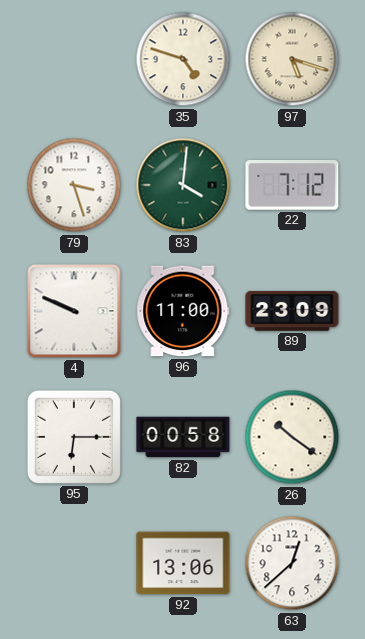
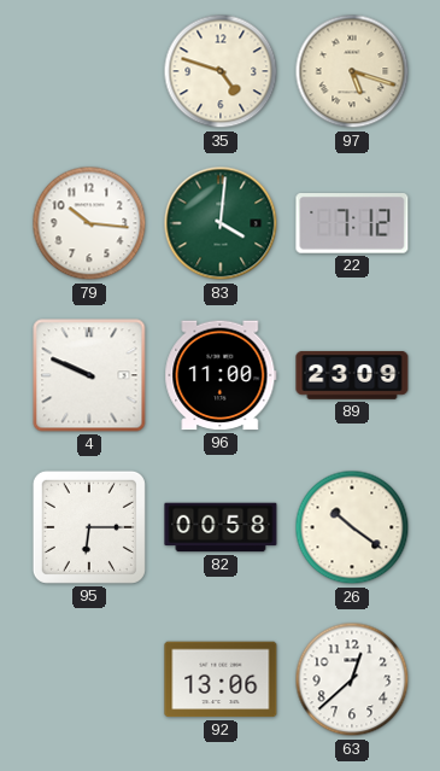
79: 3:27 -> 10:16
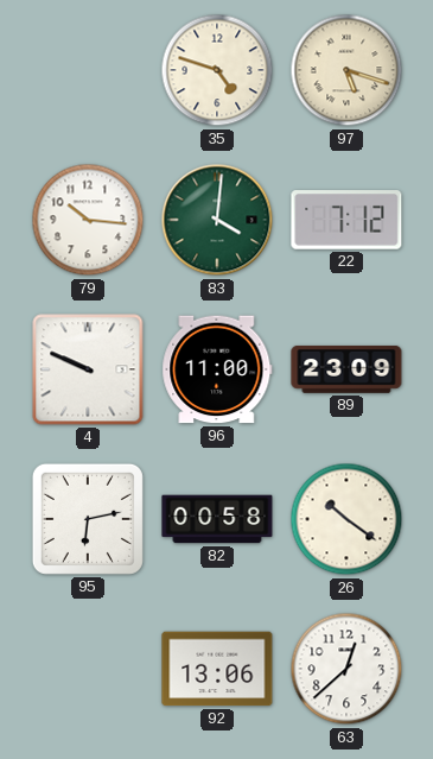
95: 6:15 -> 6:13
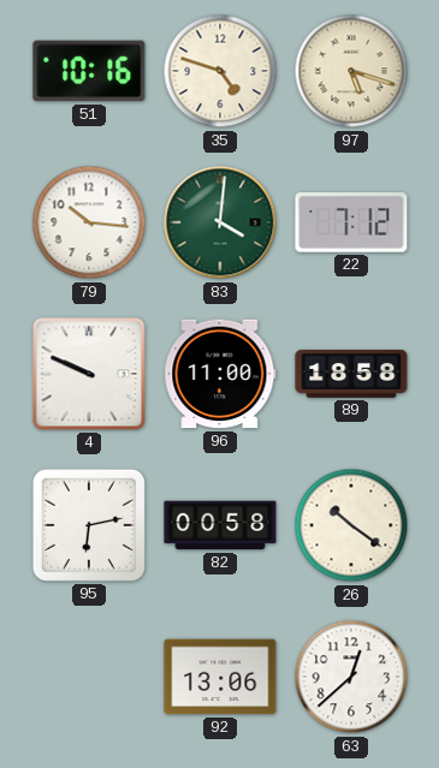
51: none -> 10:16
89: 23:09 -> 18:58
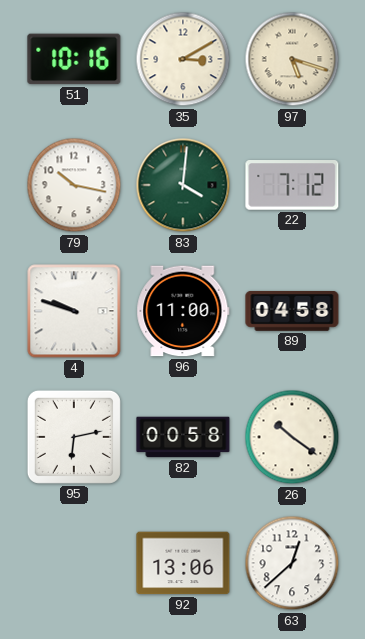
35: 4:48 -> 3:10
79: 10:16 -> 10:17
4: 9:49 -> 9:48
89: 18:58 -> 04:58
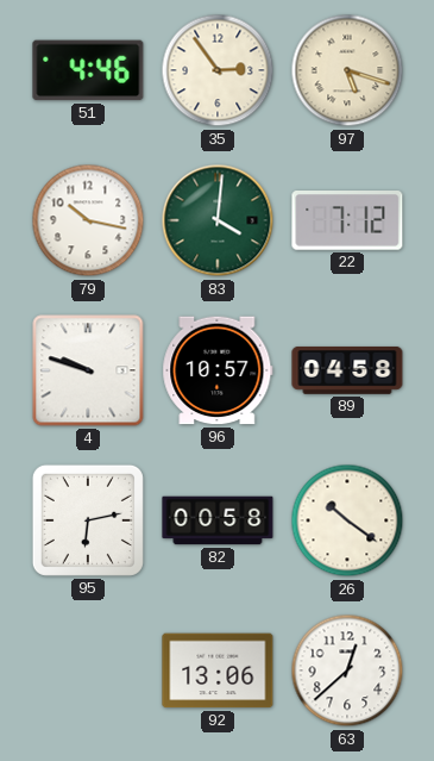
51: 10:16 -> 4:46
35: 3:10 -> 2:54
96: 11:00 -> 10:57
